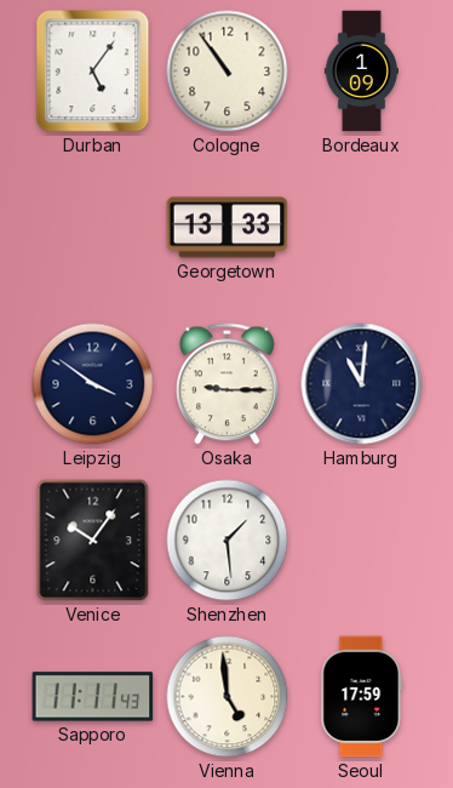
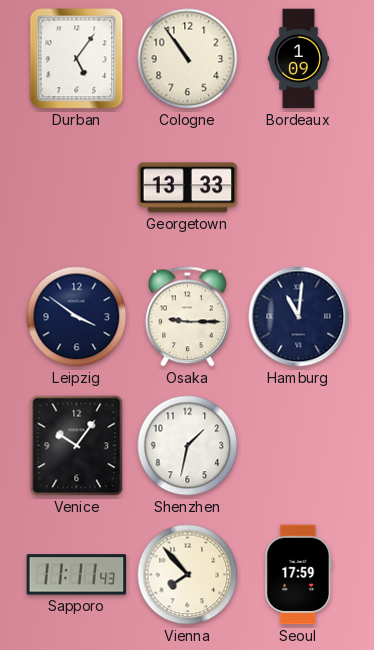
Shenzhen: 1:29 -> 1:32
Vienna: 4:59 -> 7:53
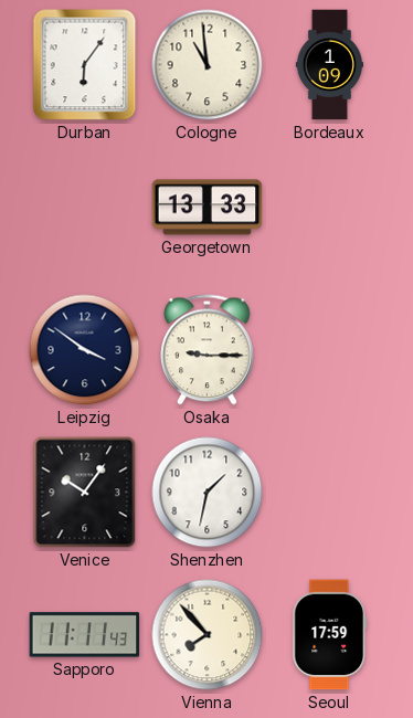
Durban: 5:06 -> 6:06
Cologne: 10:54 -> 10:59
Hamburg: 11:01 -> none
